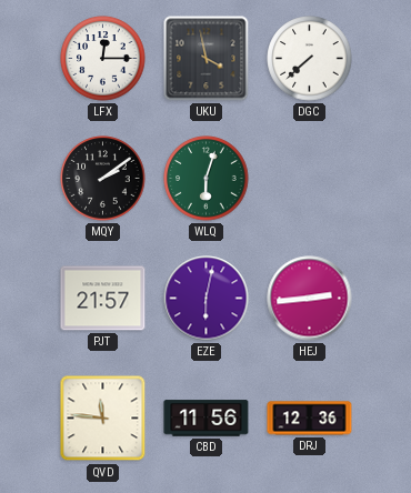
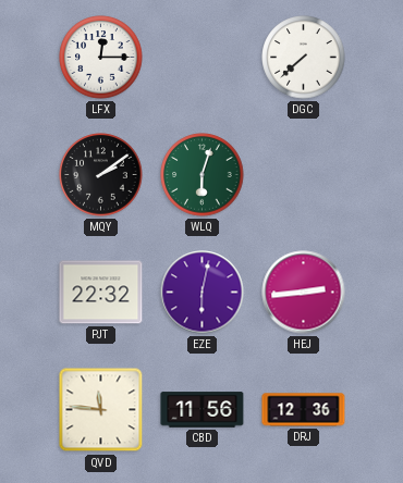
UKU: 3:58 -> none
PJT: 21:57 -> 22:32
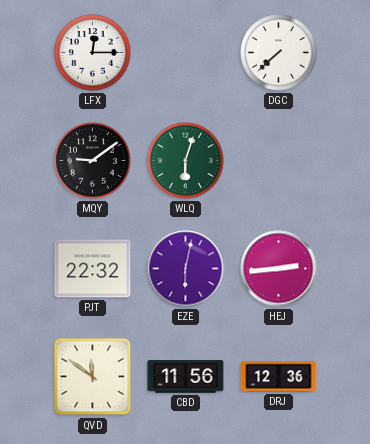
MQY: 2:09 -> 9:09
QVD: 11:46 -> 11:51
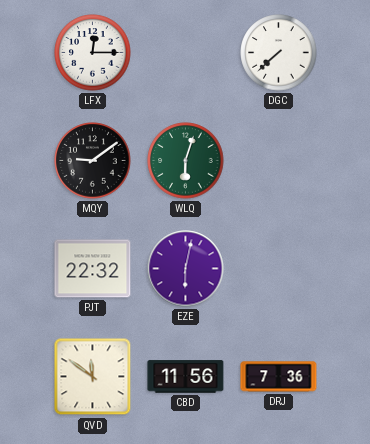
HEJ: 2:44 -> none
DRJ: 12:36 -> 7:36
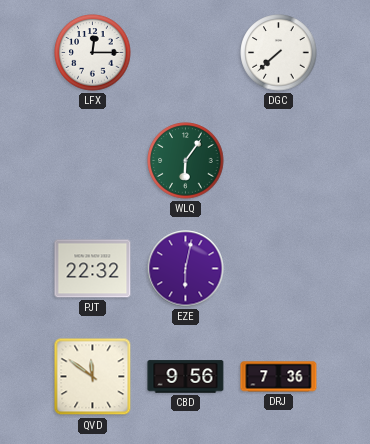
MQY: 9:09 -> none
WLQ: 6:03 -> 6:06
CBD: 11:56 -> 9:56
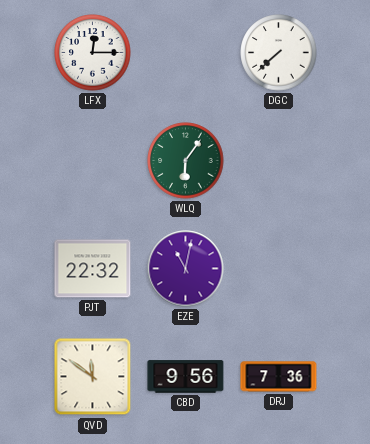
EZE: 6:02 -> 11:02
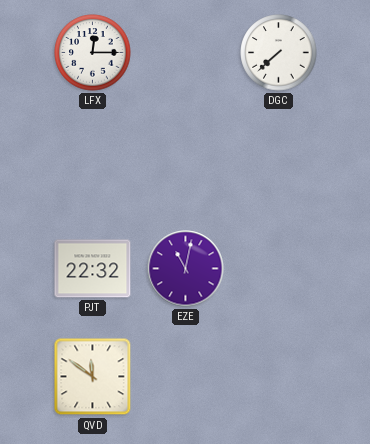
WLQ: 6:06 -> none
CBD: 9:56 -> none
DRJ: 7:36 -> none
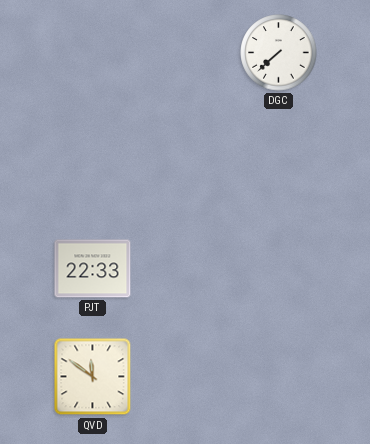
LFX: 12:15 -> none
PJT: 22:32 -> 22:33
EZE: 11:02 -> none
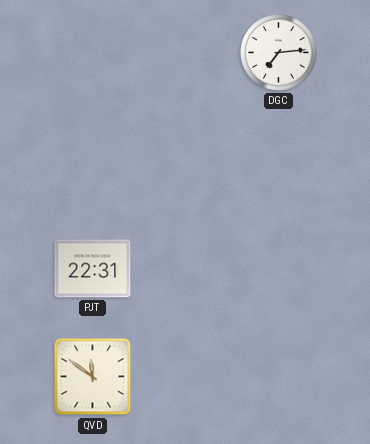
DGC: 7:38 -> 7:14
PJT: 22:33 -> 22:31
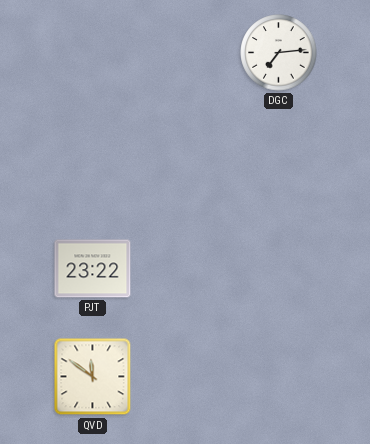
PJT: 22:31 -> 23:22
